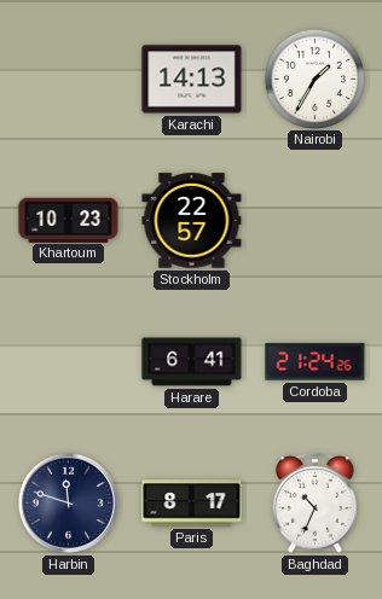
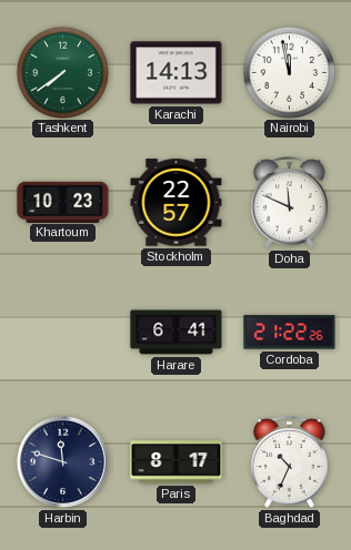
Tashkent: none -> 7:39
Nairobi: 1:35 -> 11:58
Doha: none -> 11:49
Cordoba: 21:24 -> 21:22
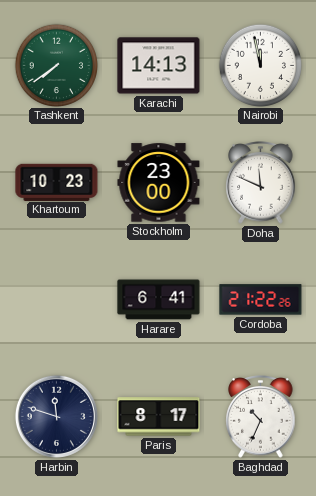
Stockholm: 22:57 -> 23:00
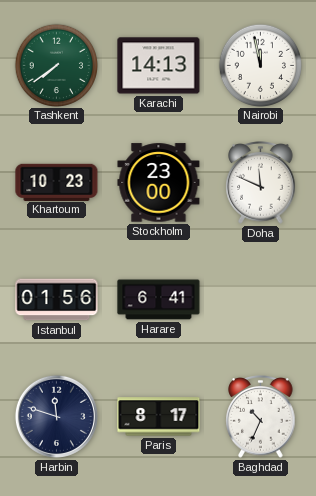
Istanbul: none -> 01:56
Cordoba: 21:22 -> none
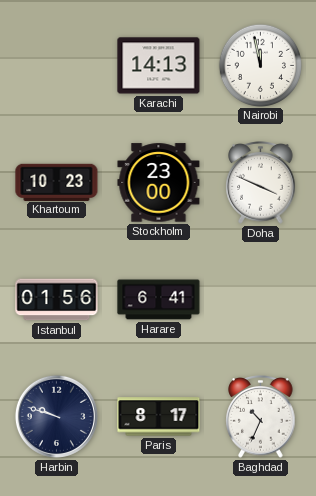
Tashkent: 7:39 -> none
Doha: 11:49 -> 3:49
Harbin: 11:48 -> 9:48
